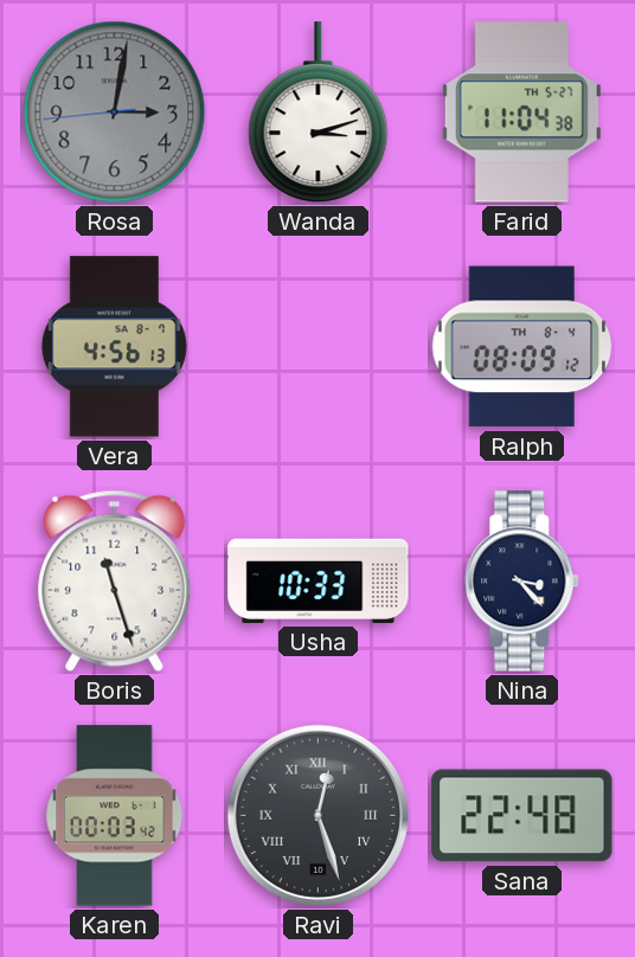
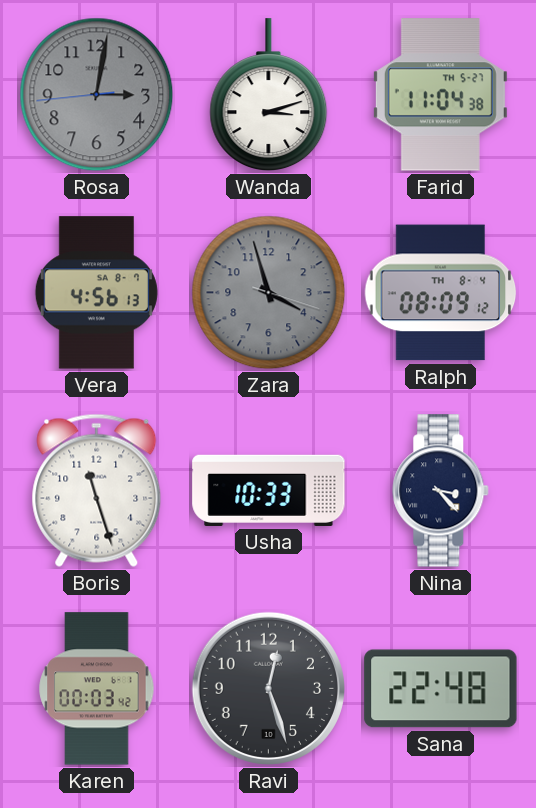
Zara: none -> 3:57
Ravi numerals: Roman -> Arabic
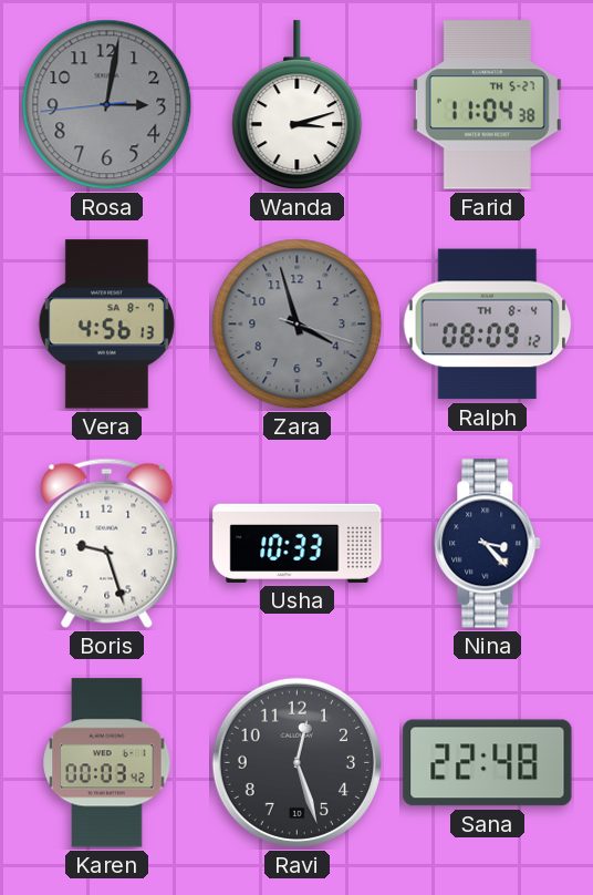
Boris: 11:27 -> 9:27
